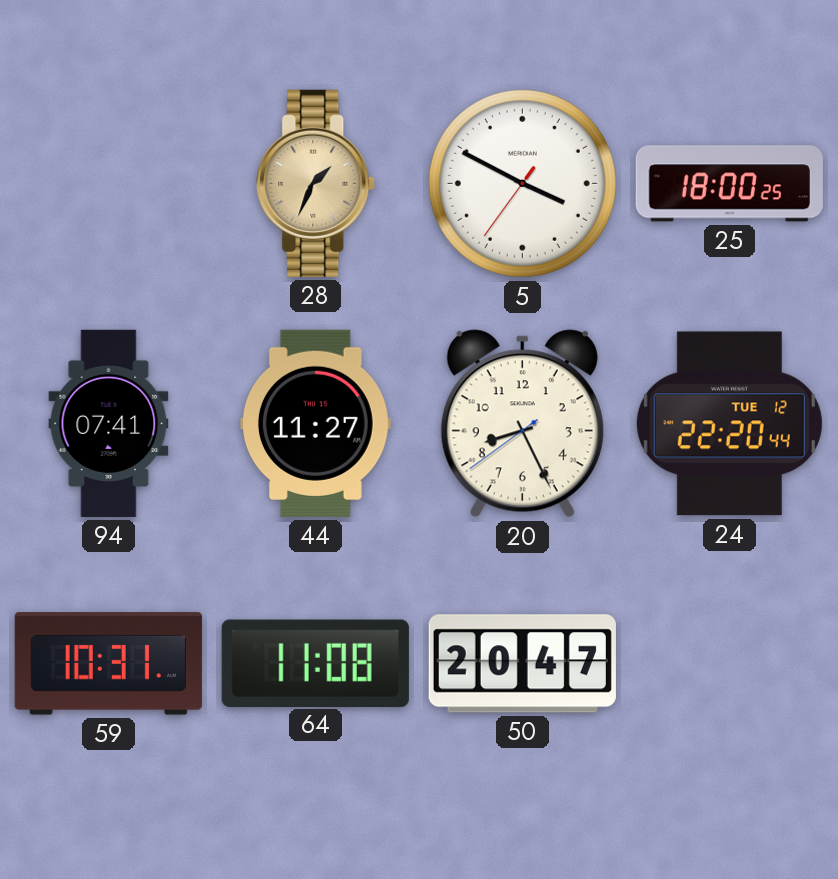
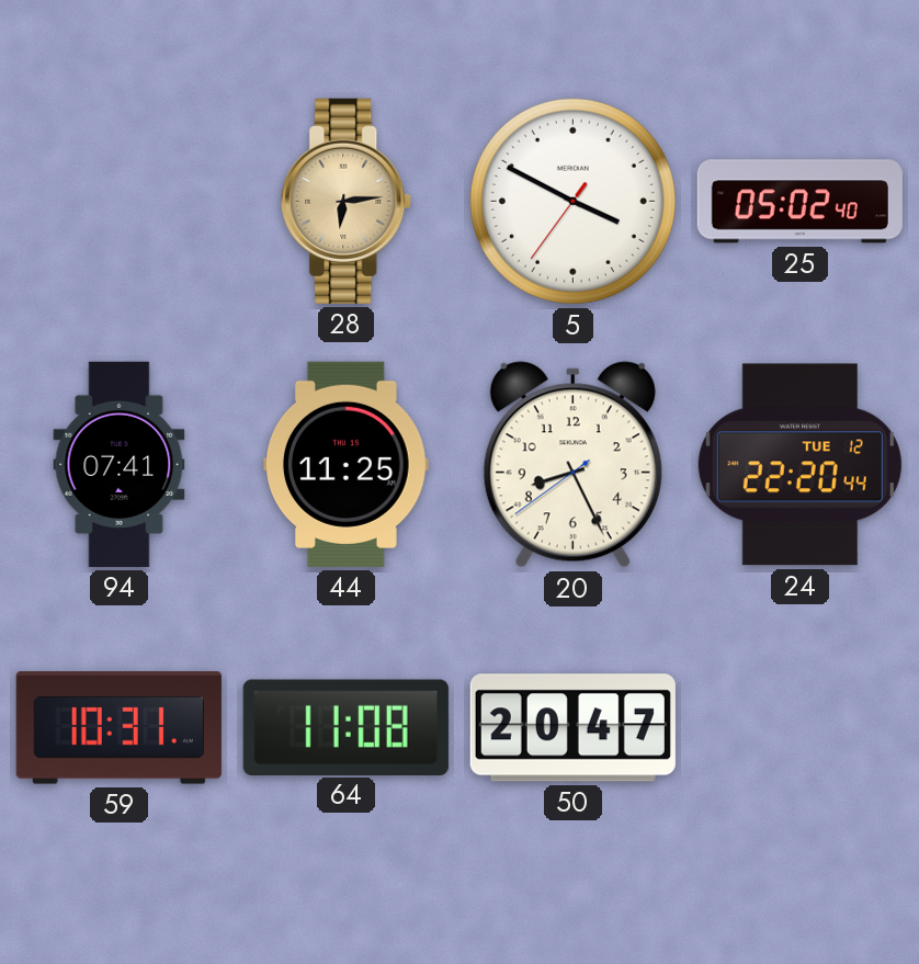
28: 1:34 -> 6:14
25: 18:00 -> 05:02
44: 11:27 -> 11:25
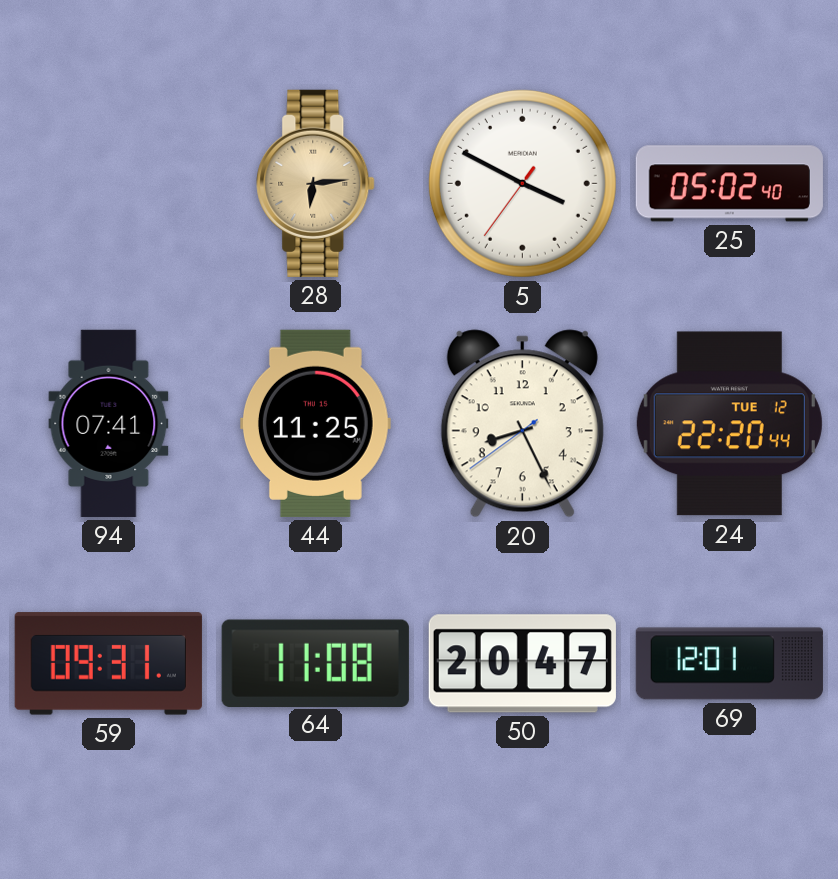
59: 10:31 -> 09:31
69: none -> 12:01
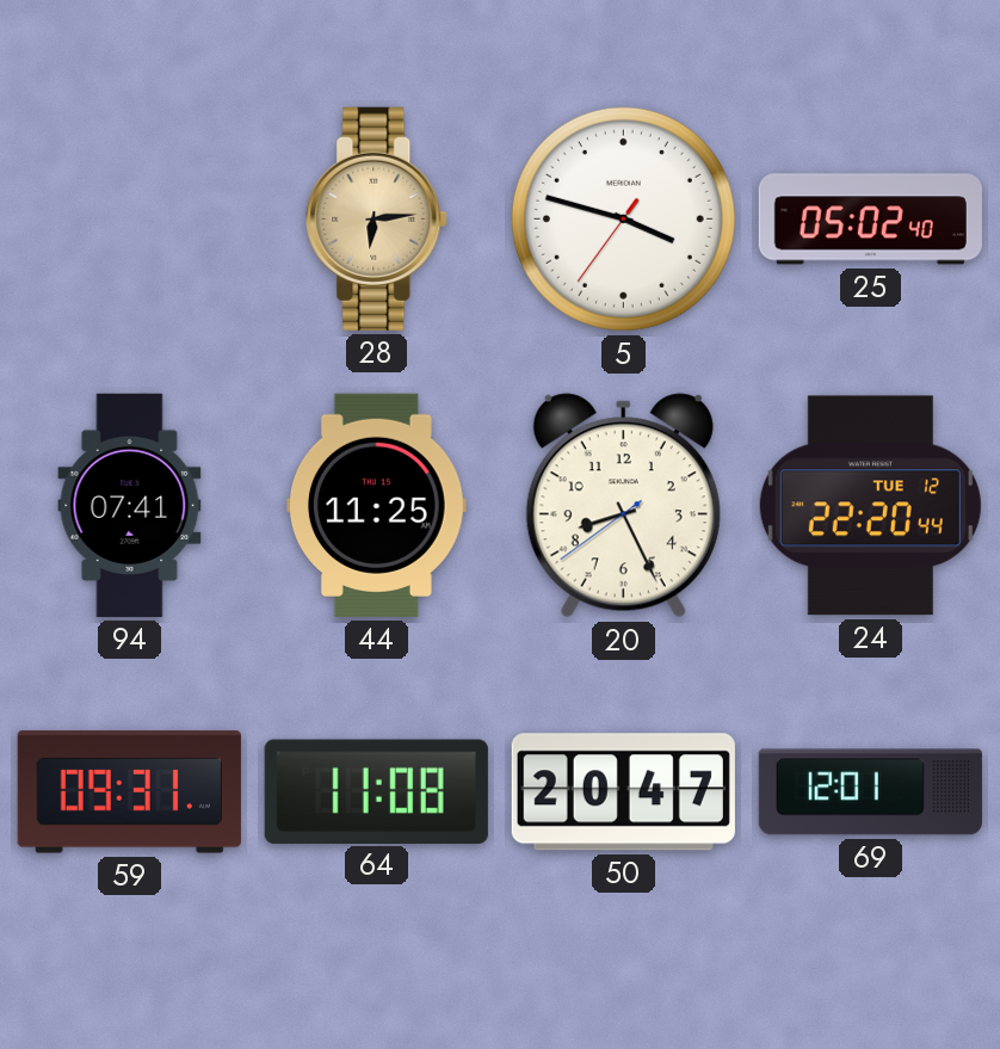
5: 3:49 -> 3:47
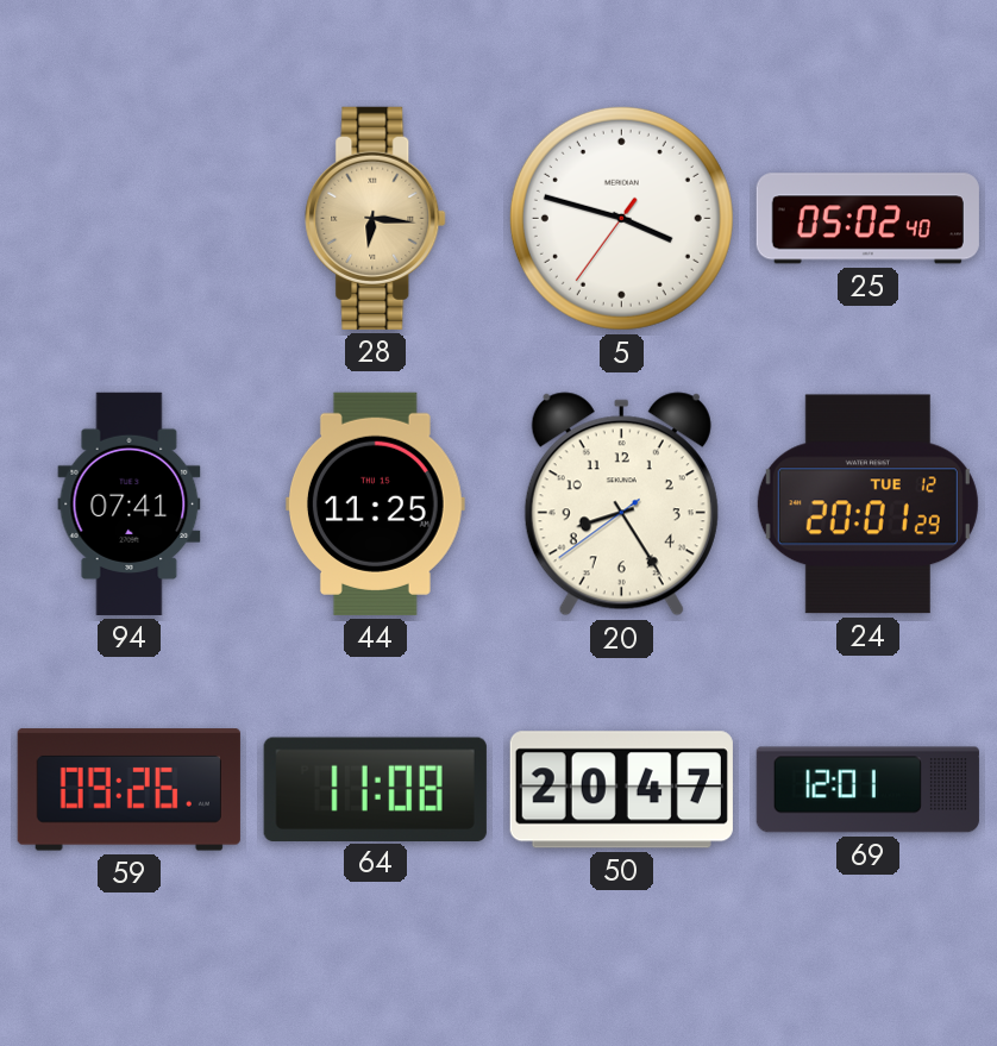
28: 6:14 -> 6:16
20: 8:25 -> 8:24
24: 22:20 -> 20:01
59: 09:31 -> 09:26
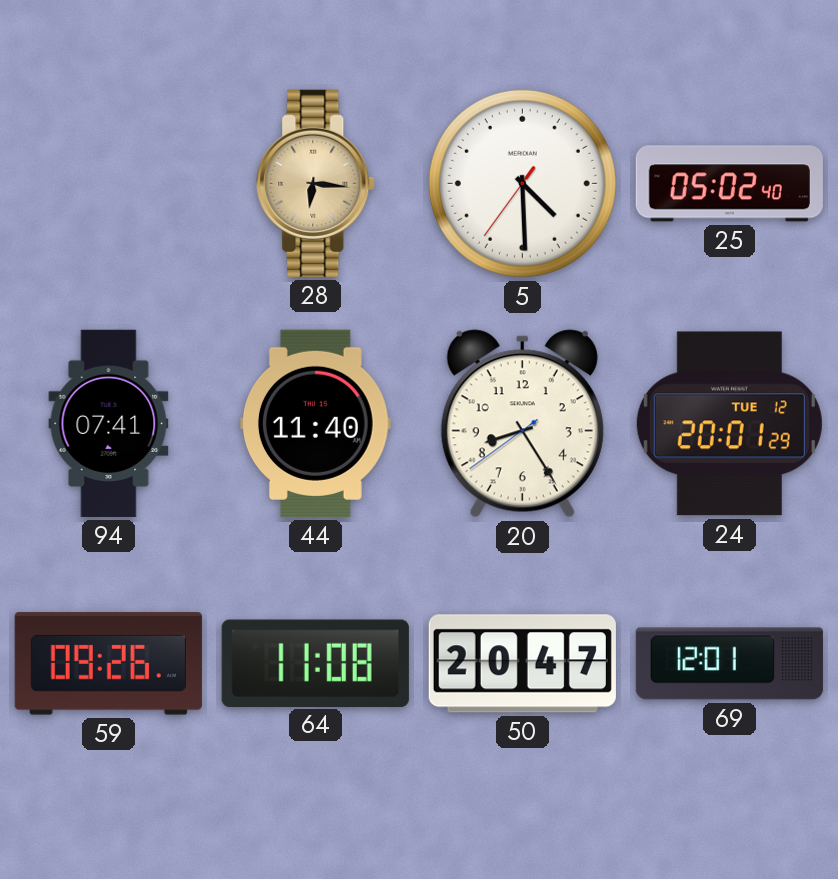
5: 3:47 -> 4:29
44: 11:25 -> 11:40
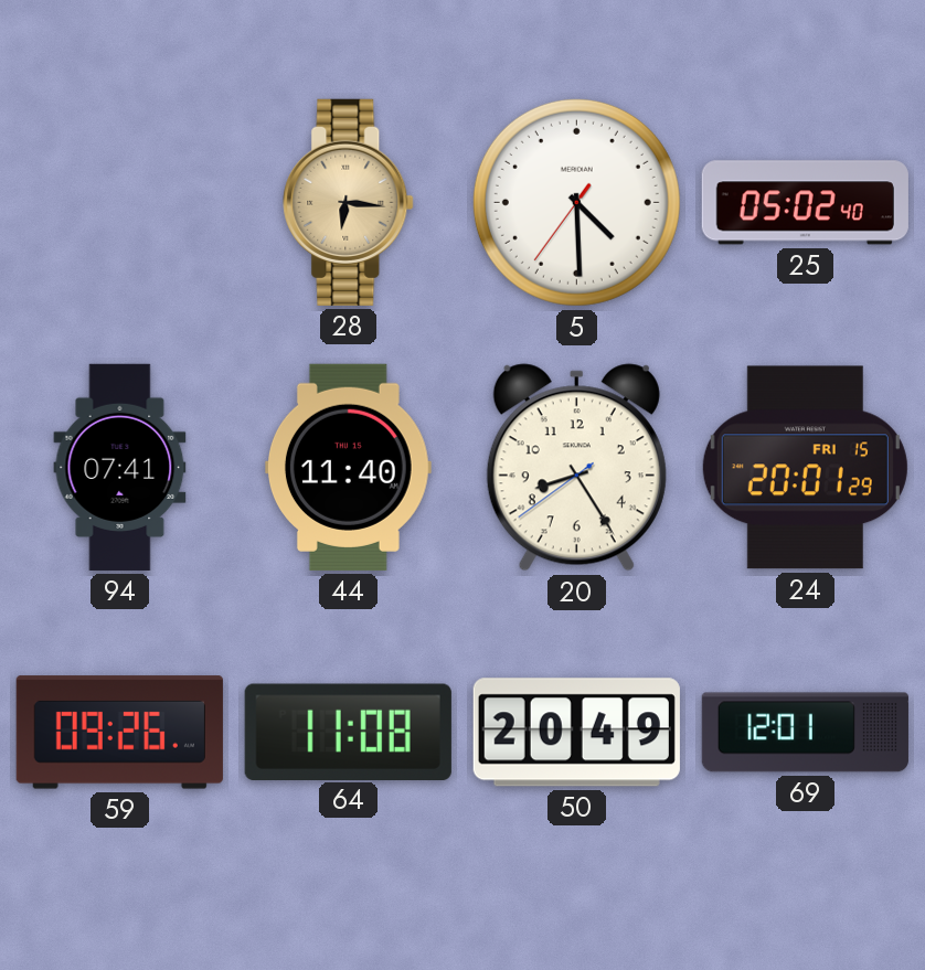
24 date: TUE 12 -> FRI 15
50: 20:47 -> 20:49
